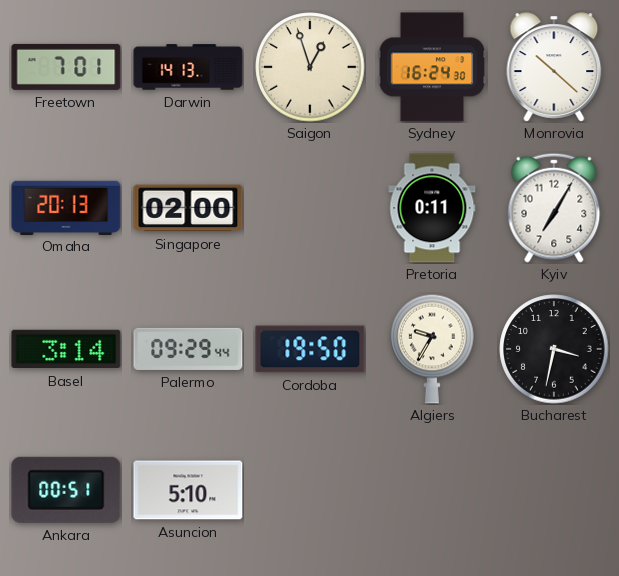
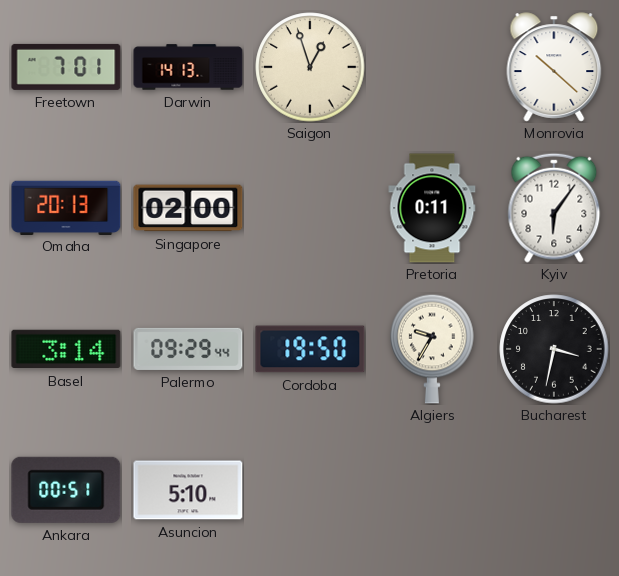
Sydney: 16:24 -> none
Kyiv: 7:05 -> 6:06
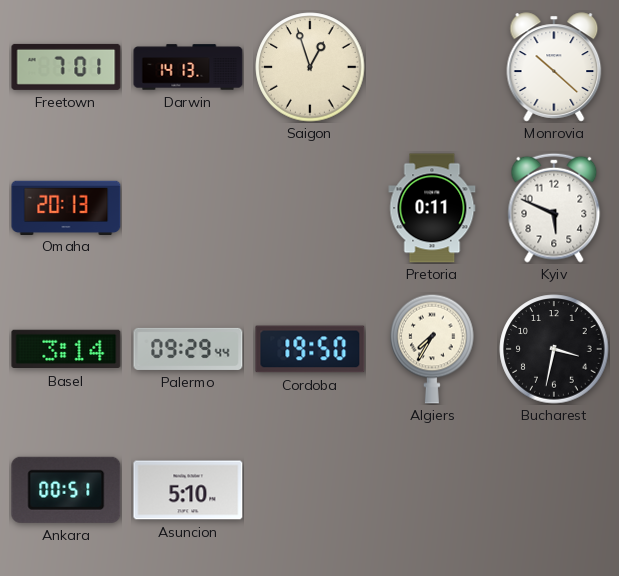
Singapore: 02:00 -> none
Kyiv: 6:06 -> 5:49
Algiers: 9:35 -> 7:35
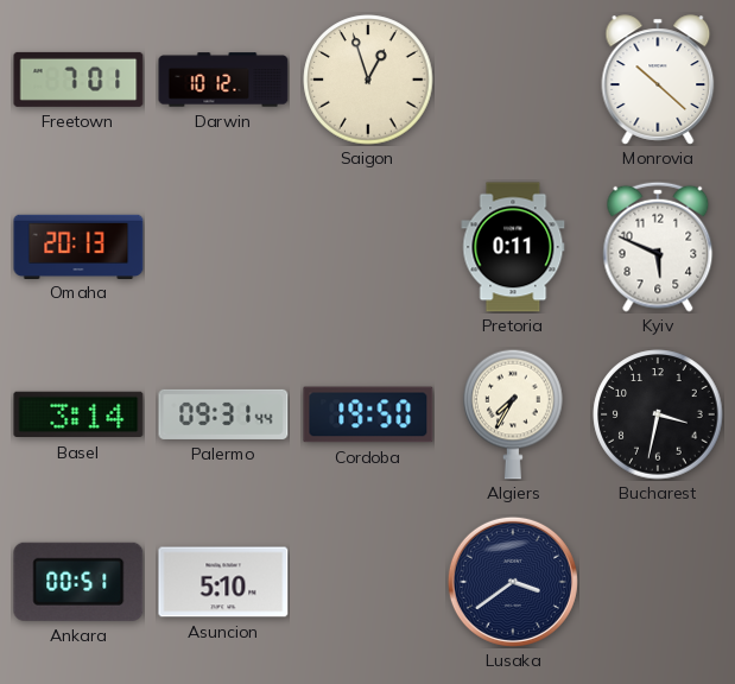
Darwin: 14:13 -> 10:12
Palermo: 09:29 -> 09:31
Lusaka: none -> 3:39
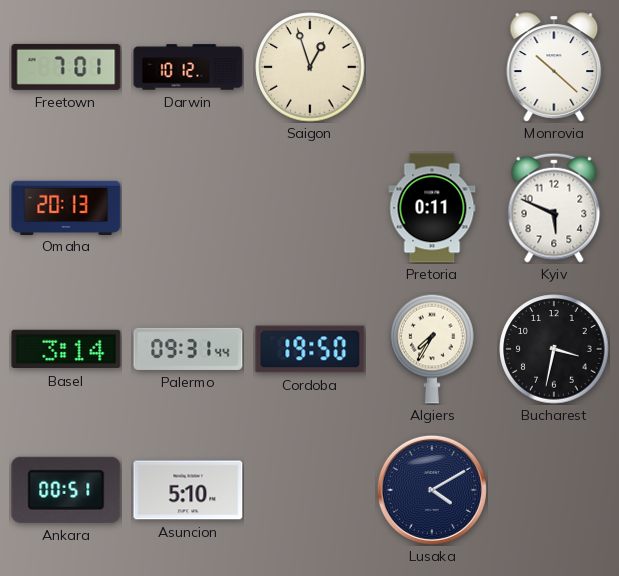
Lusaka: 3:39 -> 4:10
